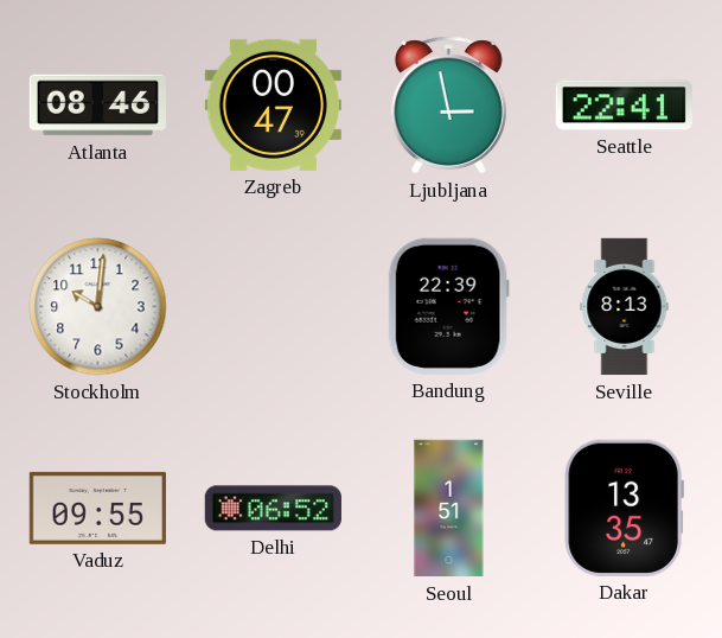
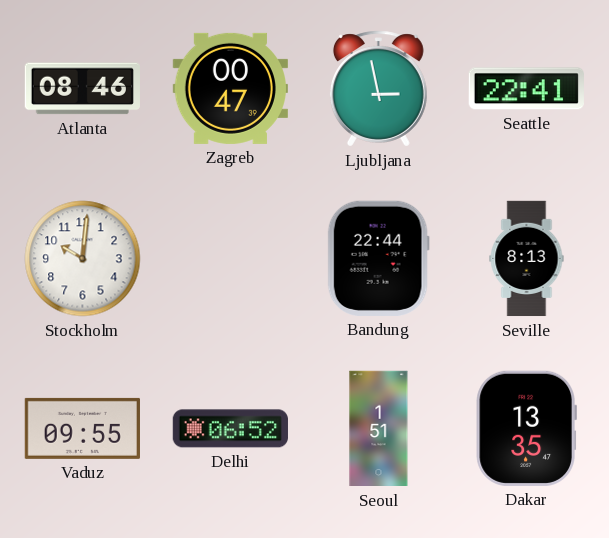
Bandung: 22:39 -> 22:44
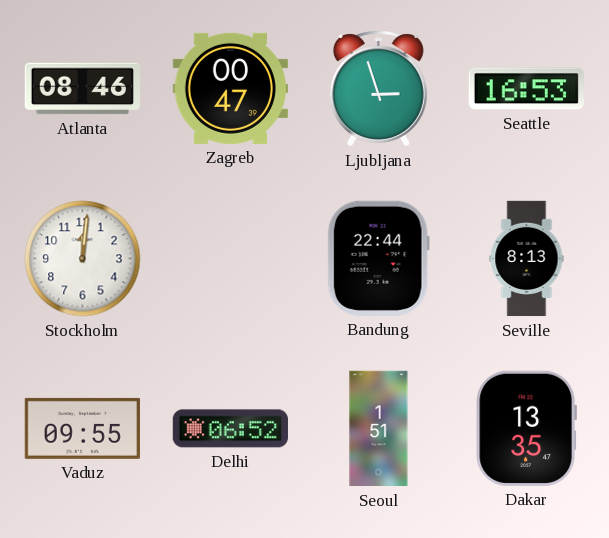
Ljubljana: 2:58 -> 2:57
Seattle: 22:41 -> 16:53
Stockholm: 10:01 -> 12:01
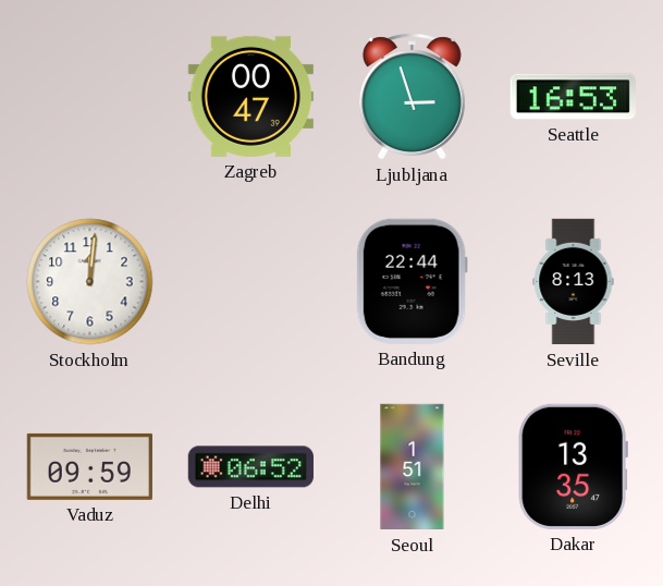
Atlanta: 08:46 -> none
Vaduz: 09:55 -> 09:59
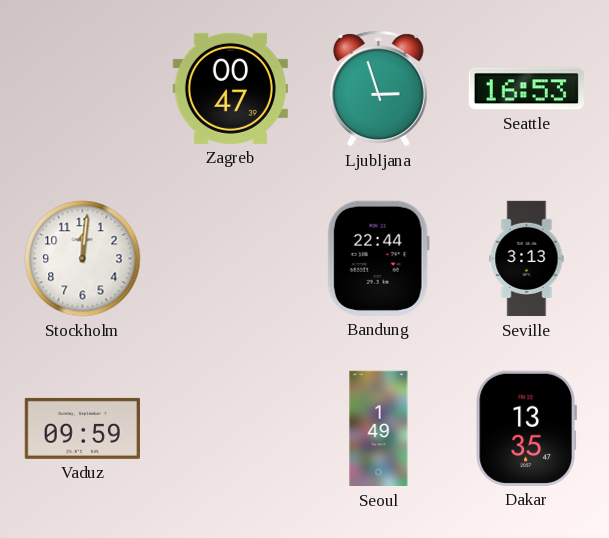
Seville: 8:13 -> 3:13
Delhi: 06:52 -> none
Seoul: 1:51 -> 1:49
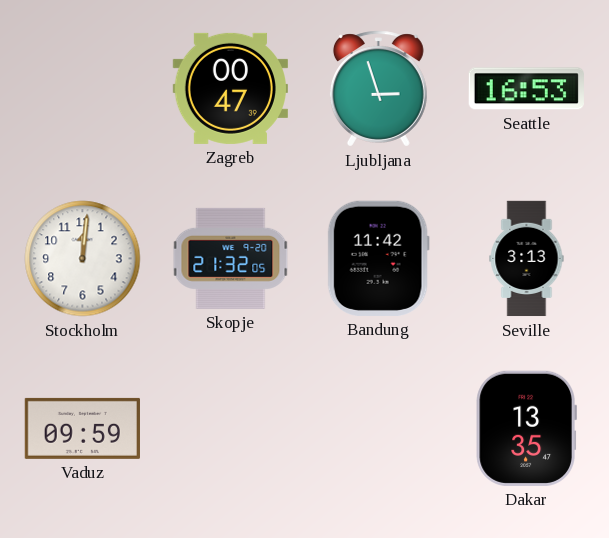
Skopje: none -> 21:32
Bandung: 22:44 -> 11:42
Seoul: 1:49 -> none
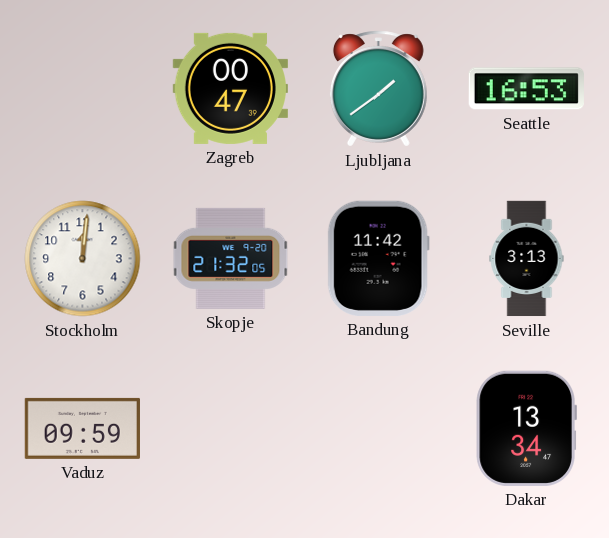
Ljubljana: 2:57 -> 1:39
Dakar: 13:35 -> 13:34
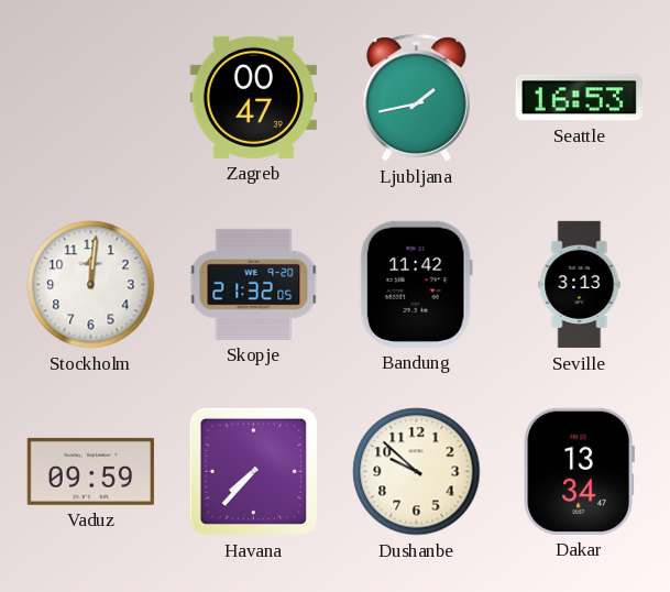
Ljubljana: 1:39 -> 1:43
Havana: none -> 7:37
Dushanbe: none -> 9:52
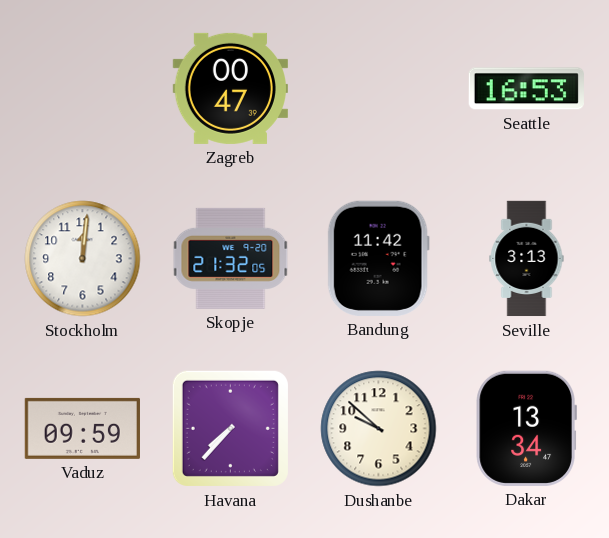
Ljubljana: 1:43 -> none
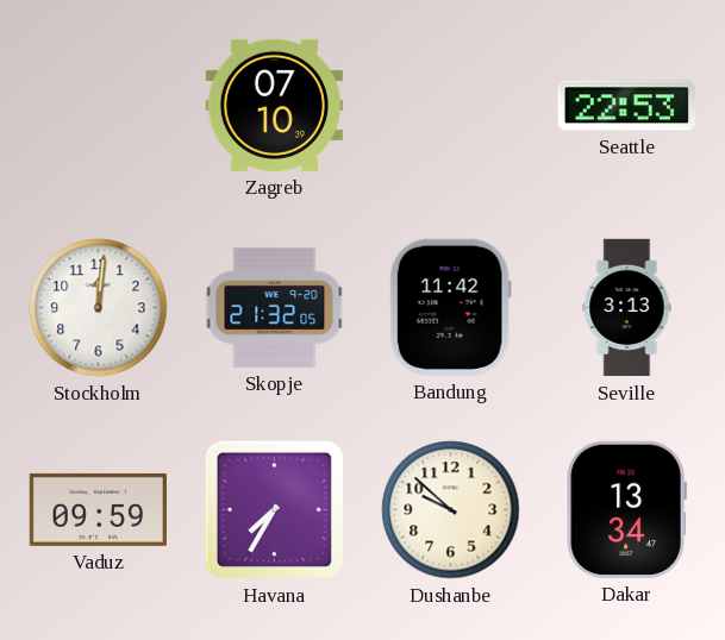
Zagreb: 00:47 -> 07:10
Seattle: 16:53 -> 22:53
Havana: 7:37 -> 7:35
